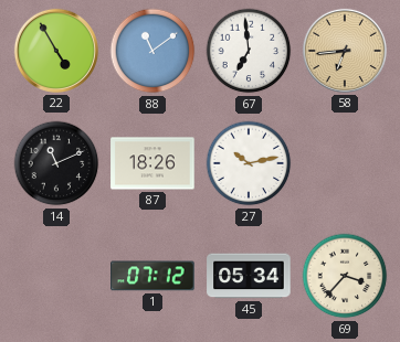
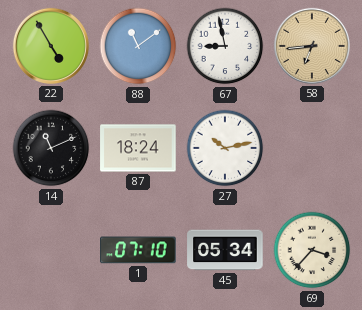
67: 6:59 -> 8:58
87: 18:26 -> 18:24
1: 07:12 -> 07:10
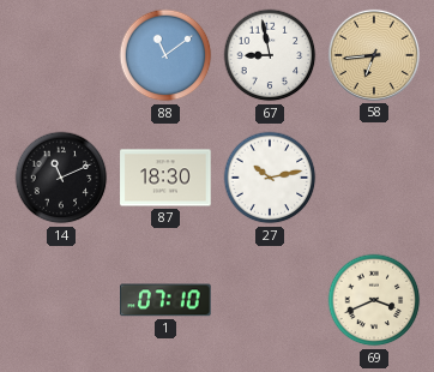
22: 4:55 -> none
87: 18:24 -> 18:30
45: 05:34 -> none
69: 3:37 -> 3:41
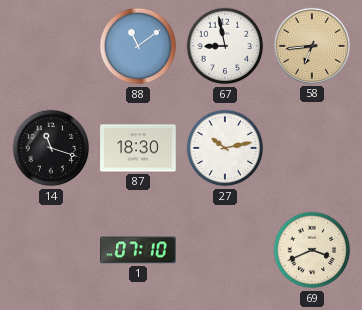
14: 11:11 -> 11:18
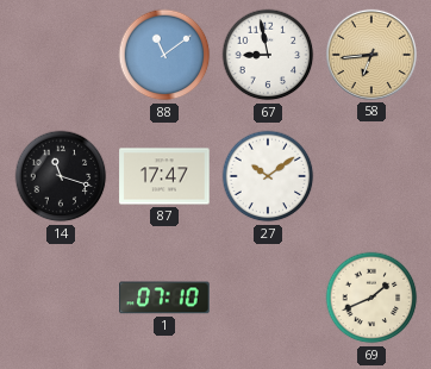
87: 18:30 -> 17:47
27: 10:13 -> 10:09
69: 3:41 -> 1:41
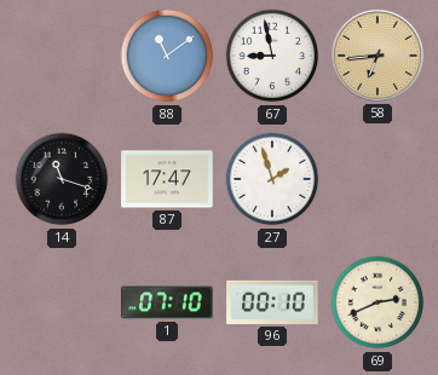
27: 10:09 -> 1:57
96: none -> 00:10
69: 1:41 -> 2:41
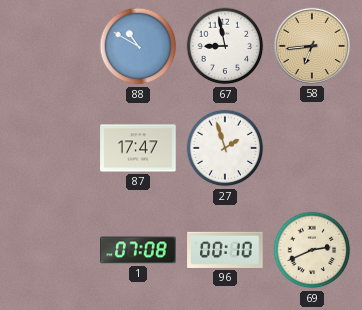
88: 11:09 -> 10:50
14: 11:18 -> none
1: 07:10 -> 07:08
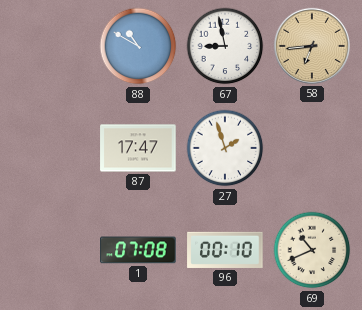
69: 2:41 -> 10:41
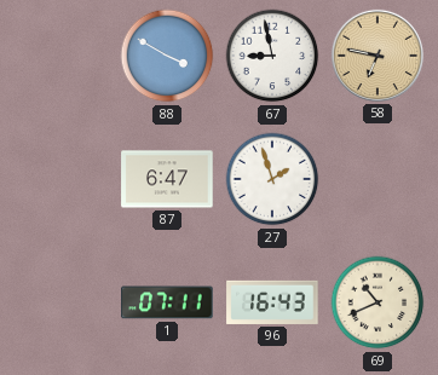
88: 10:50 -> 3:50
58: 6:44 -> 6:47
87: 17:47 -> 6:47
1: 07:08 -> 07:11
96: 00:10 -> 16:43
